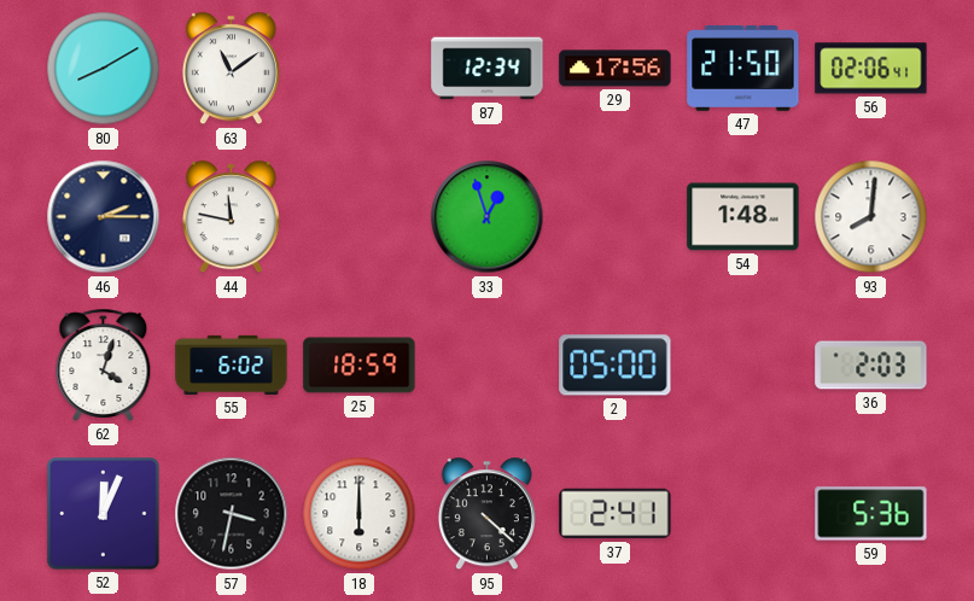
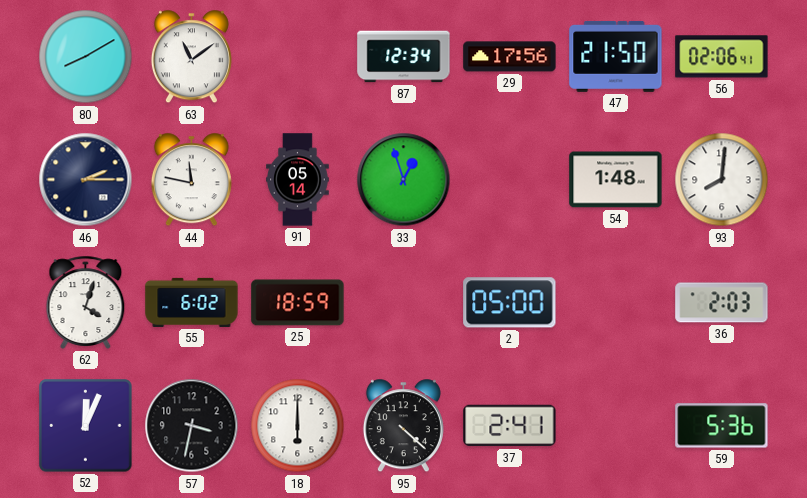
91: none -> 05:14
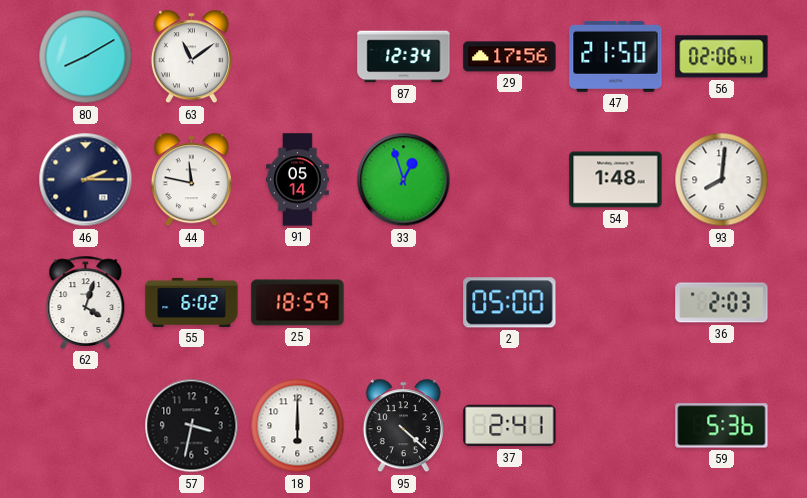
52: 12:04 -> none
